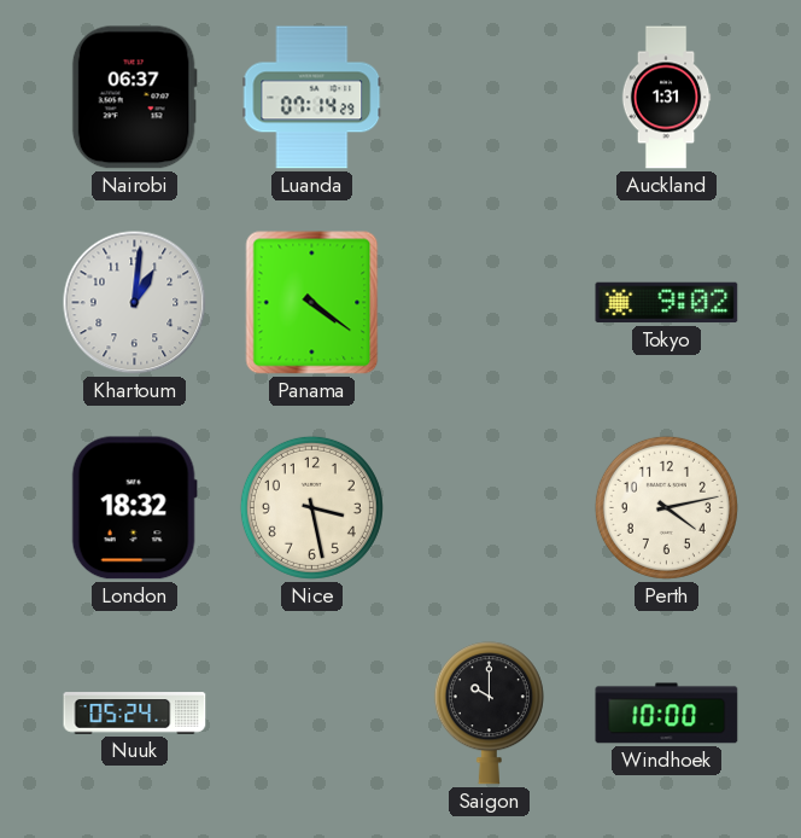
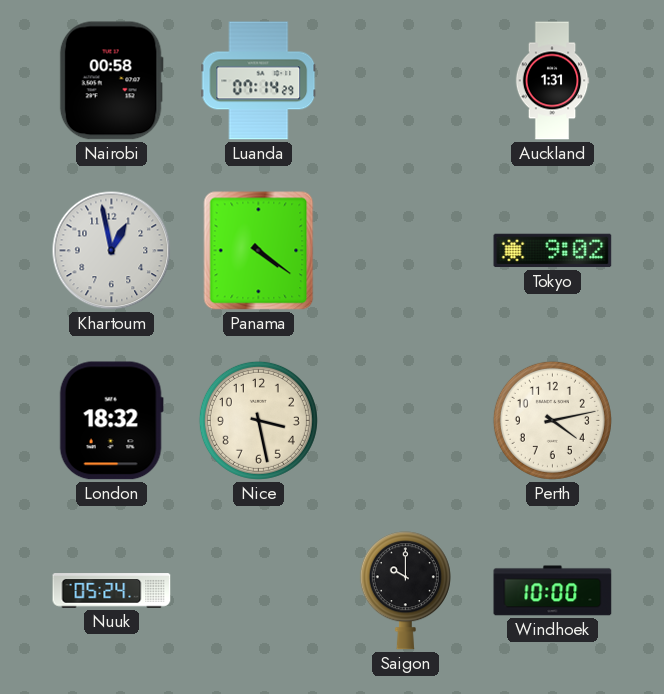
Nairobi: 06:37 -> 00:58
Khartoum: 1:01 -> 12:58
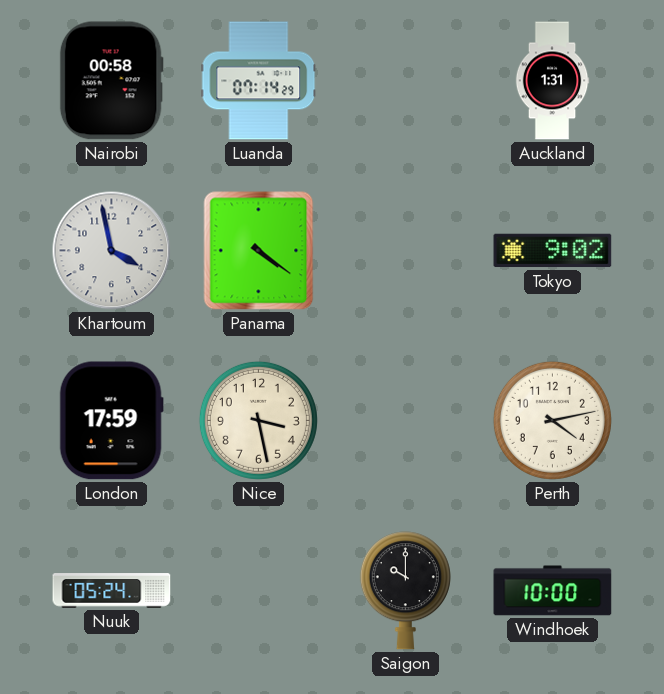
Khartoum: 12:58 -> 3:58
London: 18:32 -> 17:59
